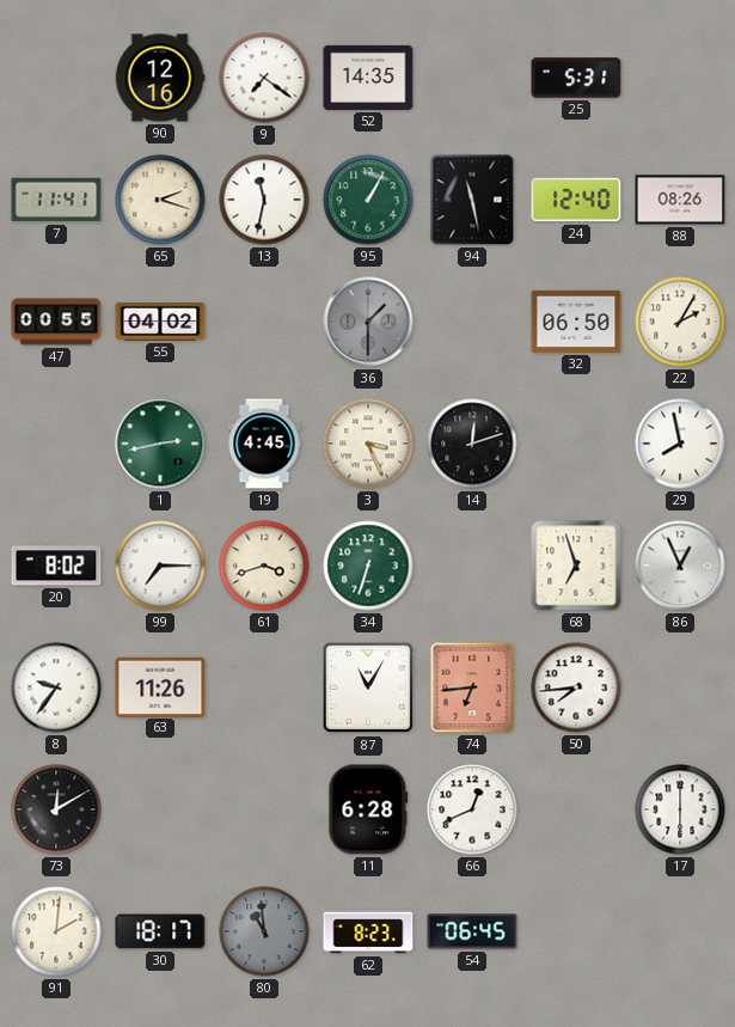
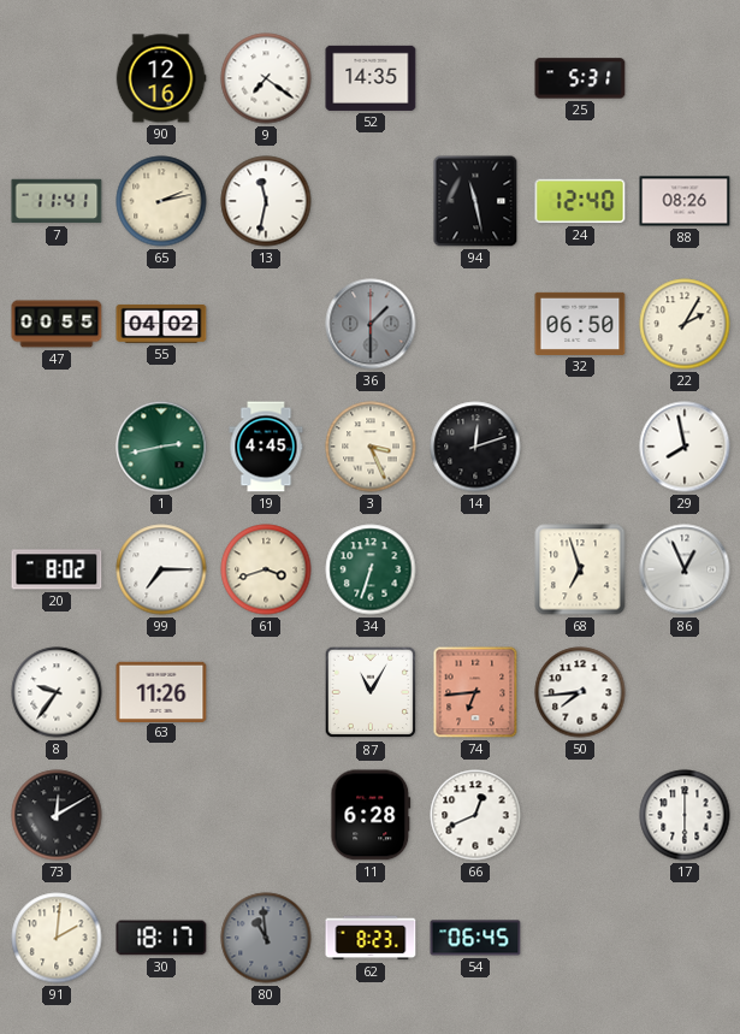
65: 2:18 -> 2:13
95: 1:05 -> none
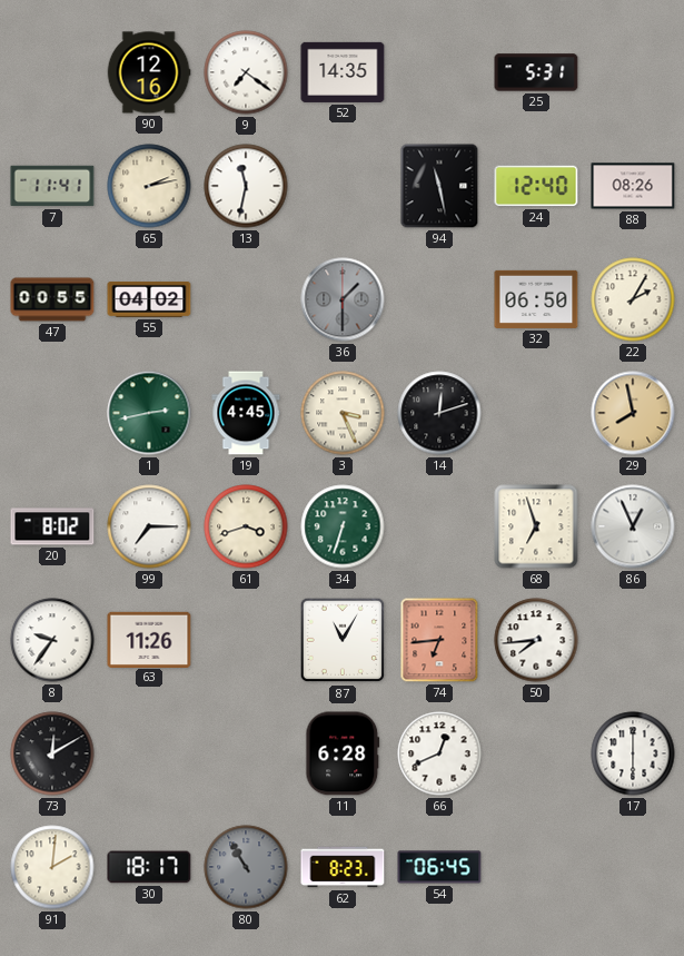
29 dial: white -> champagne
80: 10:59 -> 10:55
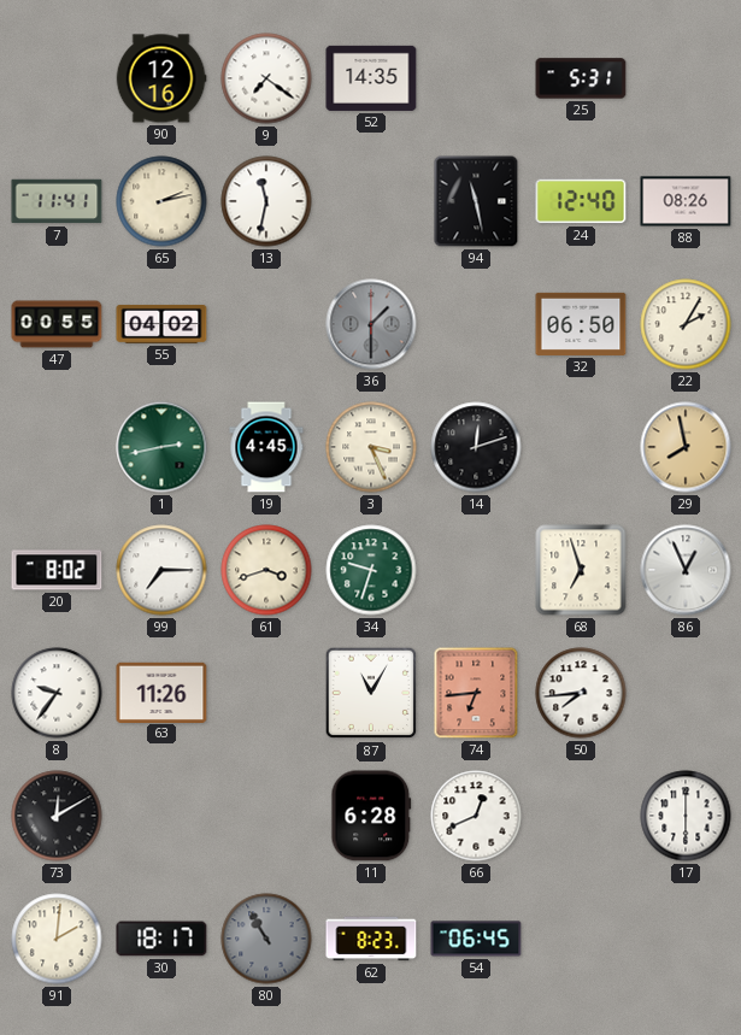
34: 6:33 -> 9:33
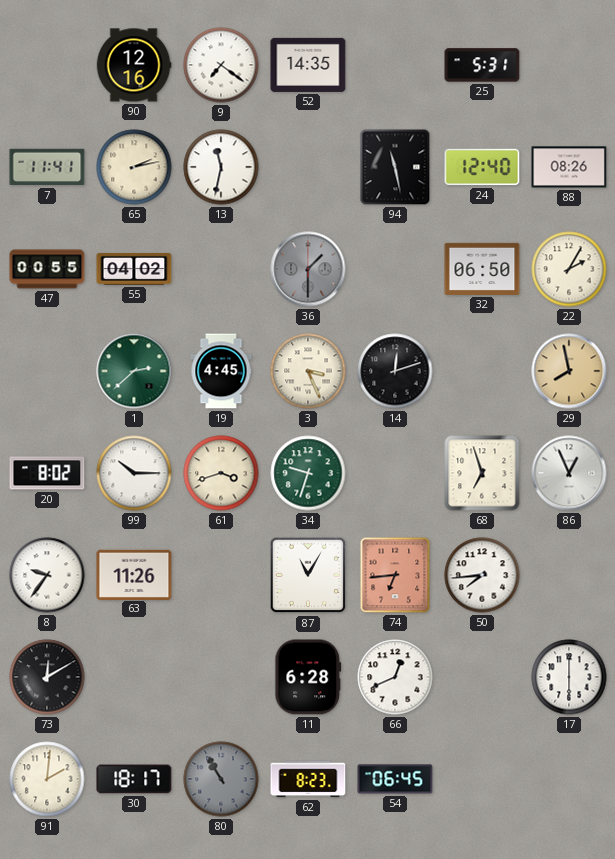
1: 2:43 -> 2:38
99: 7:15 -> 10:15
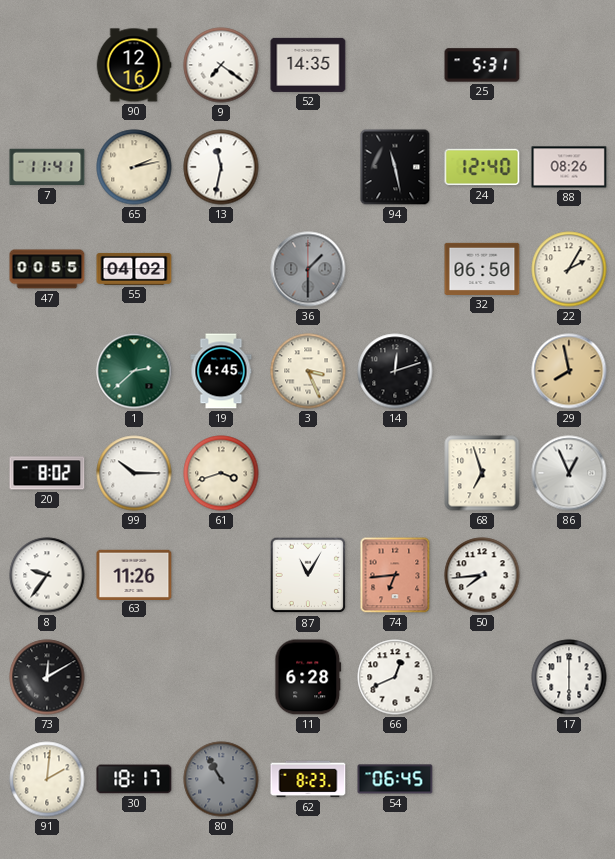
34: 9:33 -> none
